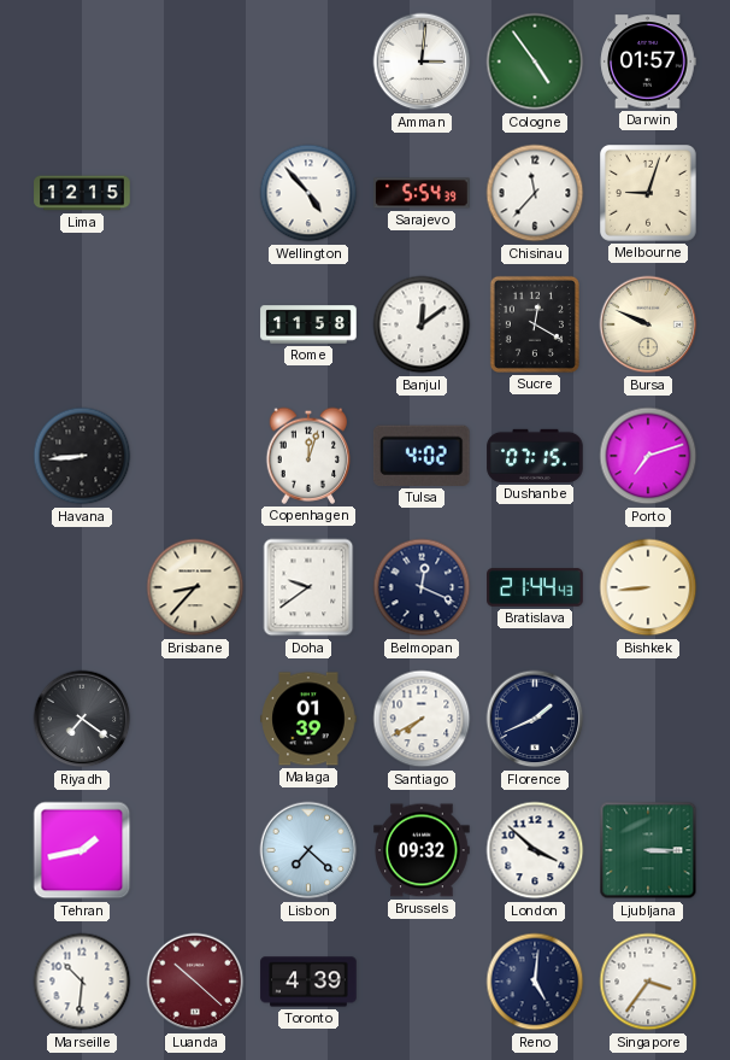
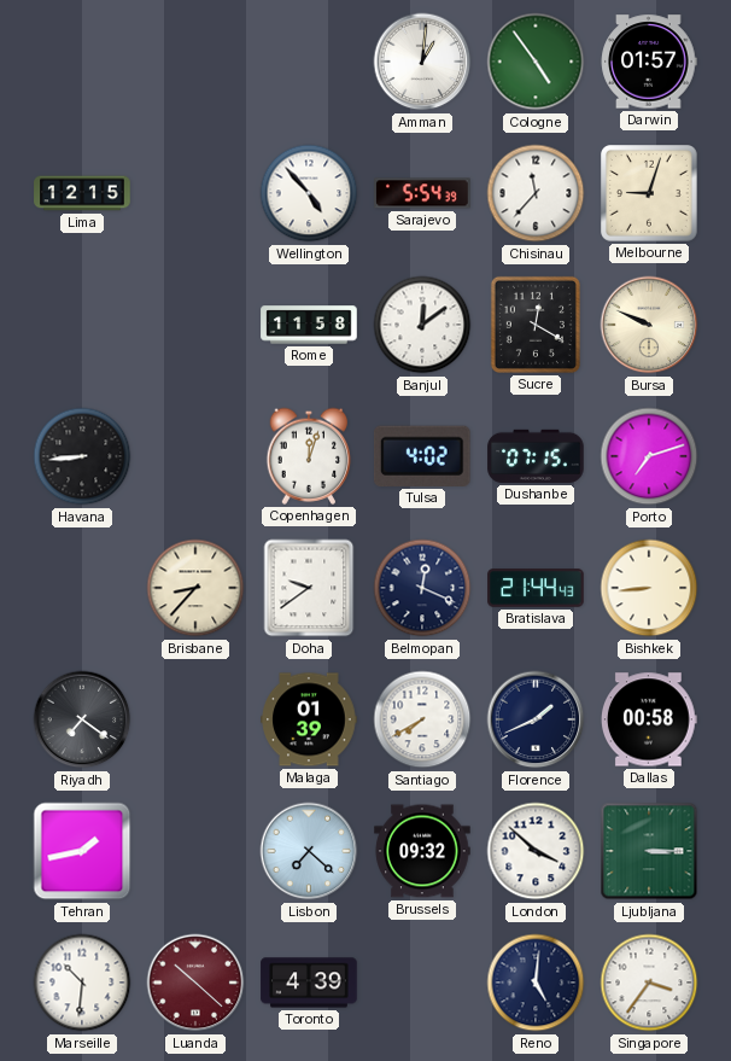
Amman: 3:01 -> 1:01
Dallas: none -> 00:58
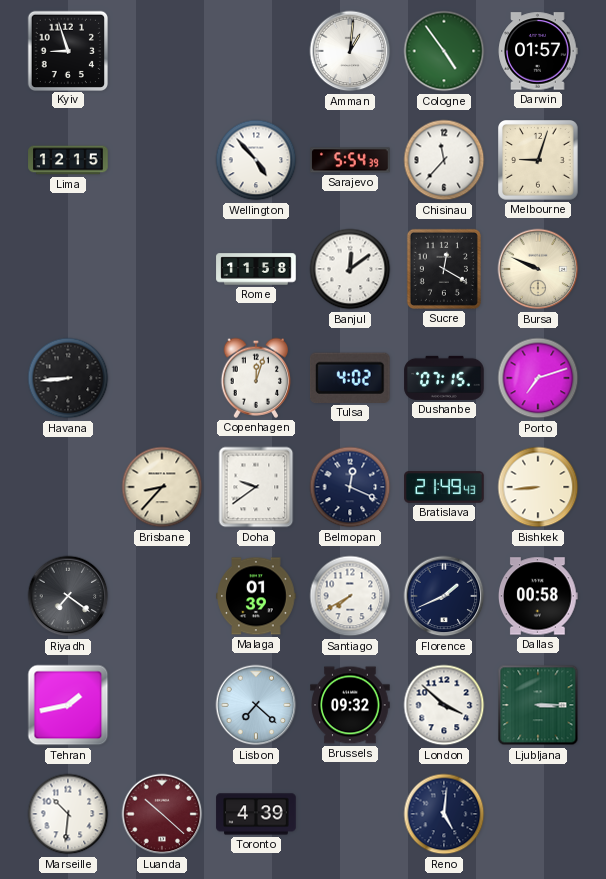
Kyiv: none -> 8:57
Bratislava: 21:44 -> 21:49
Singapore: 3:36 -> none
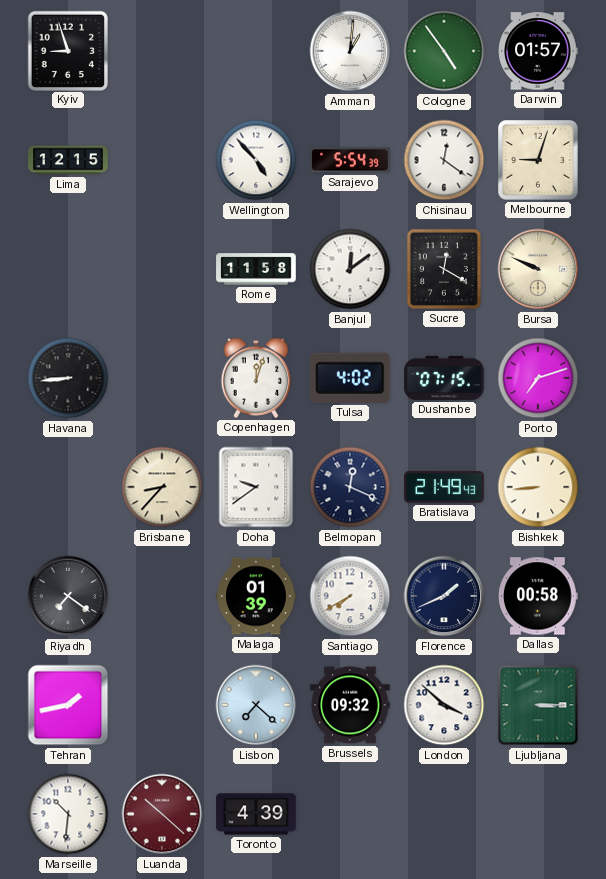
Chisinau: 11:37 -> 12:21
Reno: 5:01 -> none
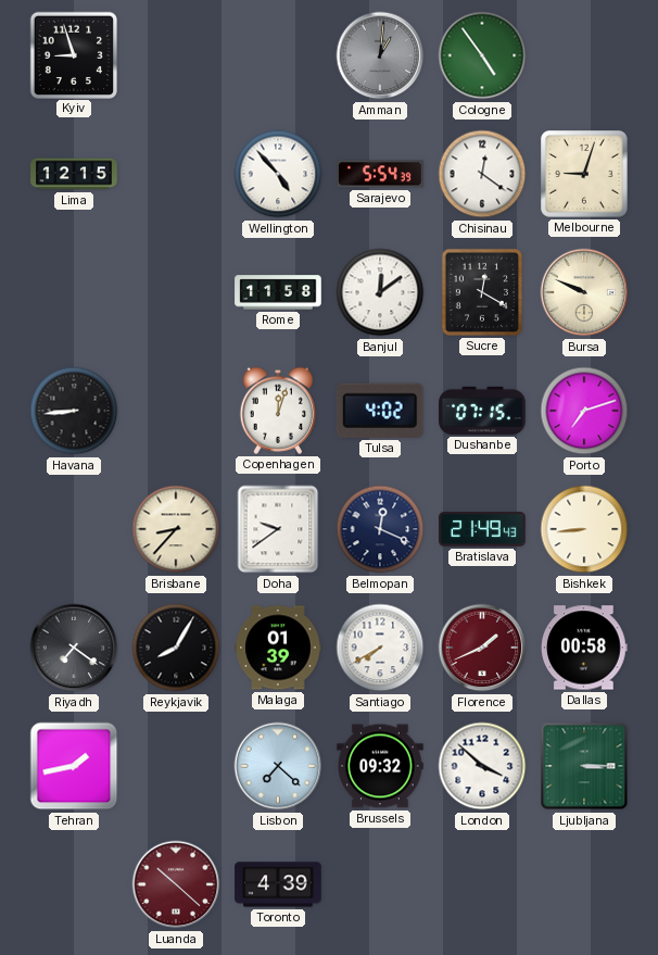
Amman dial: white -> grey
Darwin: 01:57 -> none
Reykjavik: none -> 8:05
Florence dial: navy -> burgundy
Marseille: 10:31 -> none
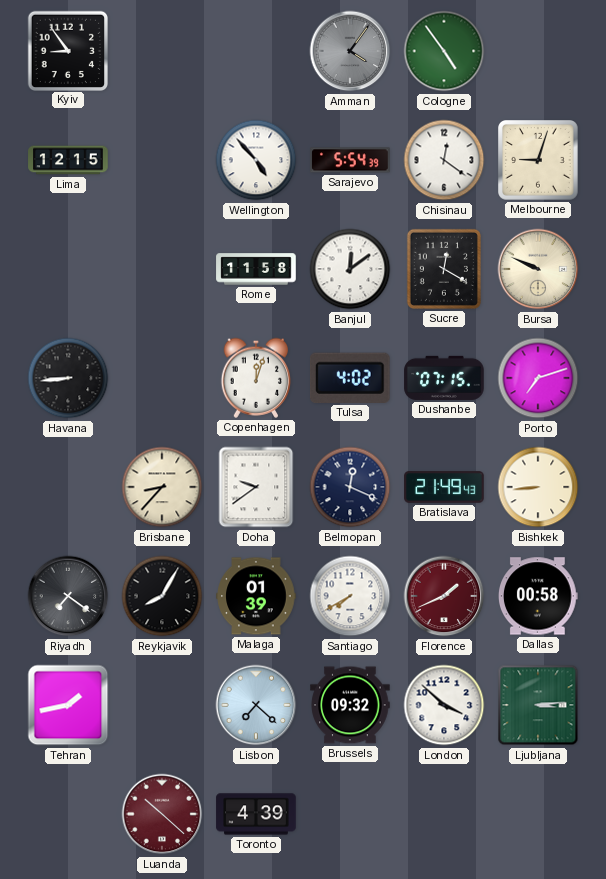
Kyiv: 8:57 -> 8:54
Amman: 1:01 -> 4:06
Ljubljana: 3:15 -> 3:14
